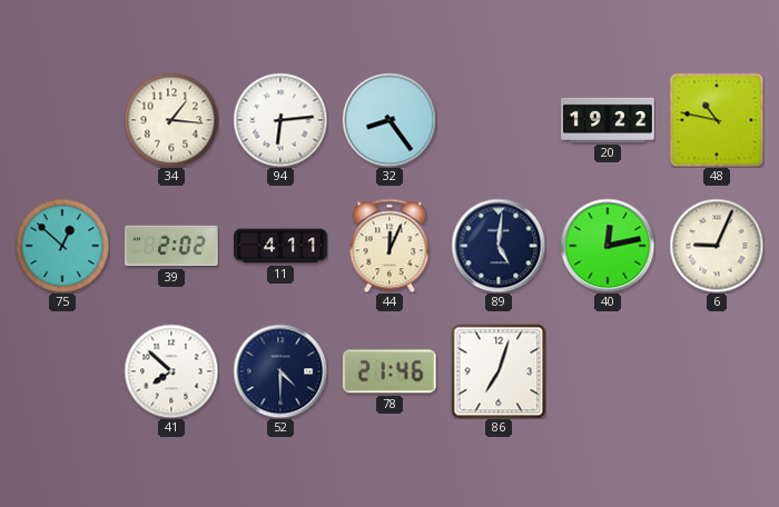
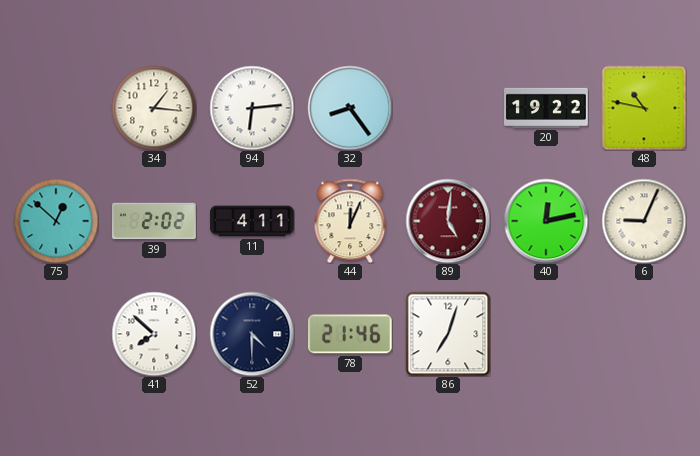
89 dial: navy -> burgundy
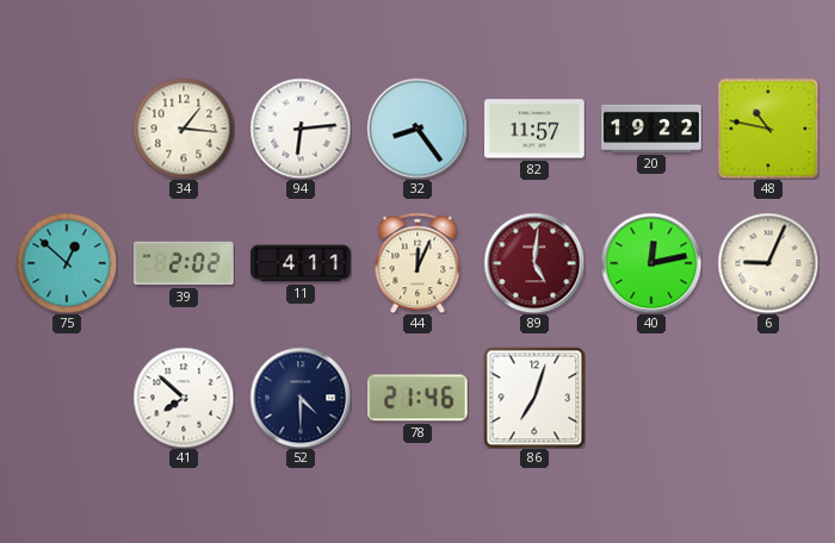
82: none -> 11:57
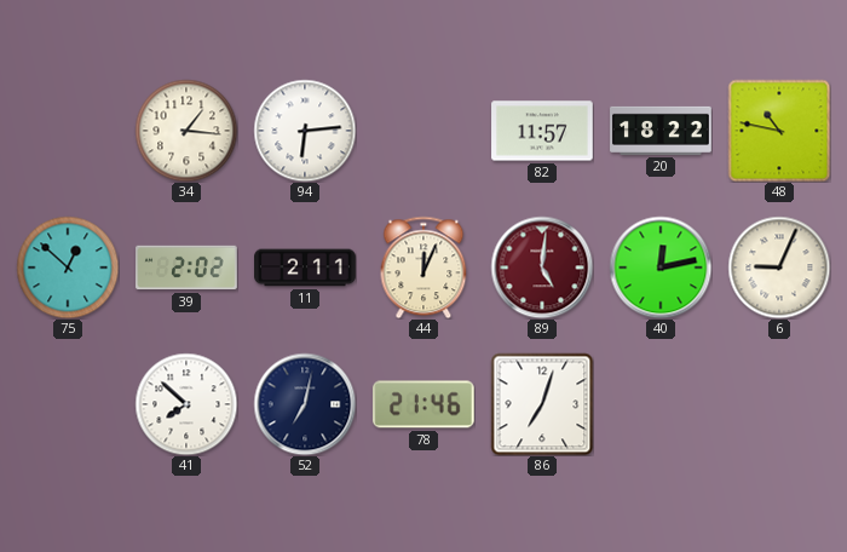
32: 8:24 -> none
20: 19:22 -> 18:22
11: 4:11 -> 2:11
52: 4:30 -> 7:02
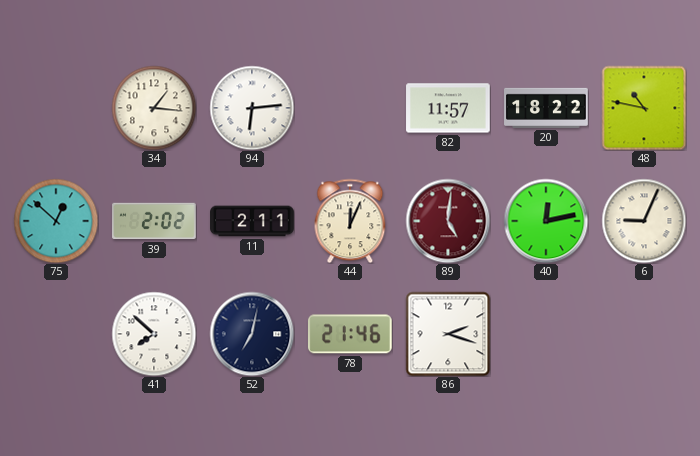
86: 7:03 -> 2:18
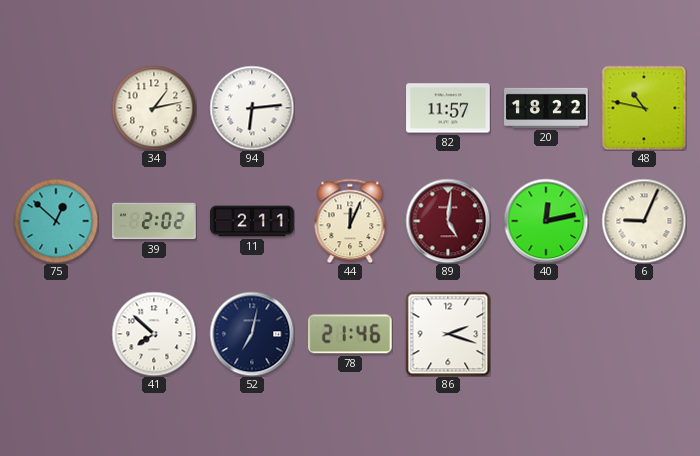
34: 1:16 -> 1:13
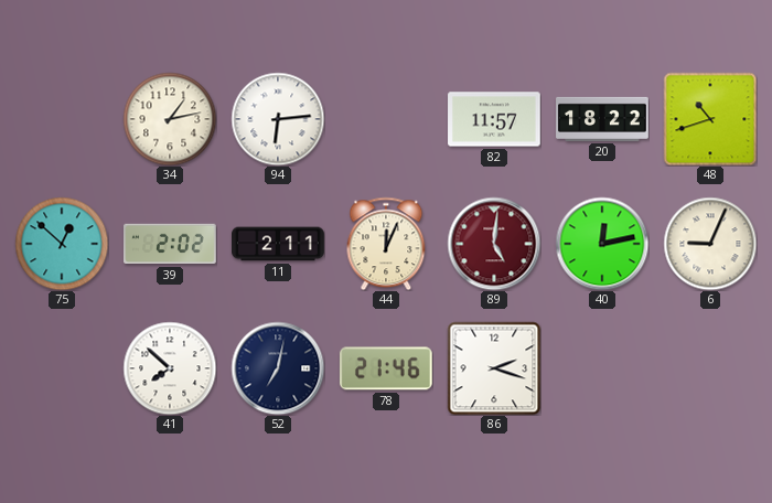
48: 10:47 -> 10:42
